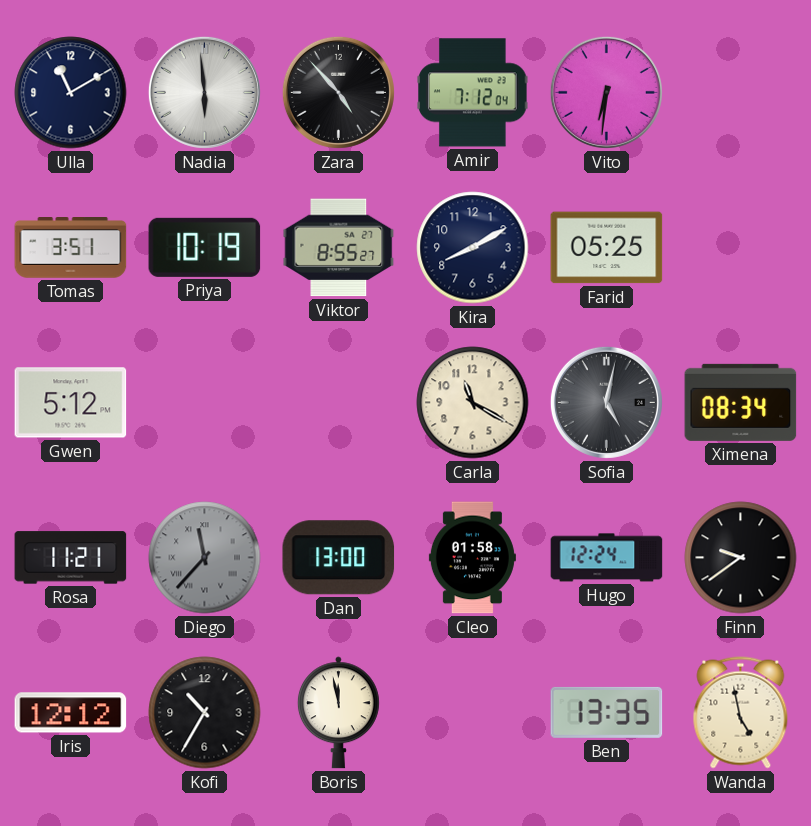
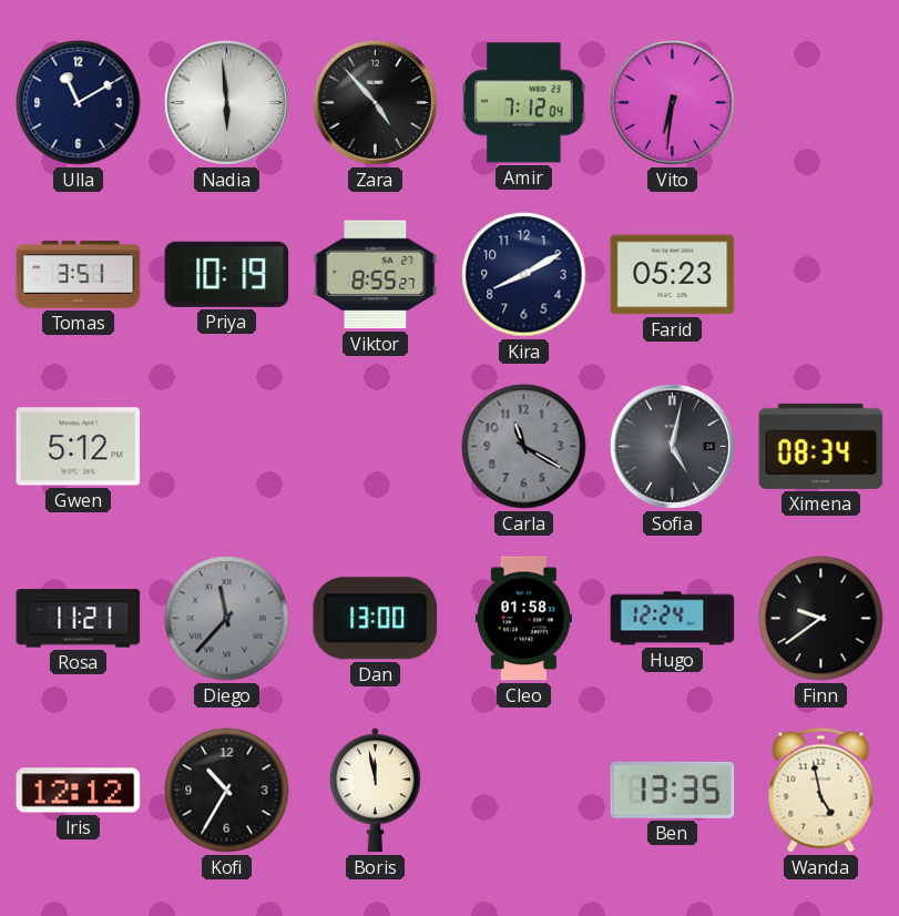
Farid: 05:25 -> 05:23
Carla dial: cream -> grey
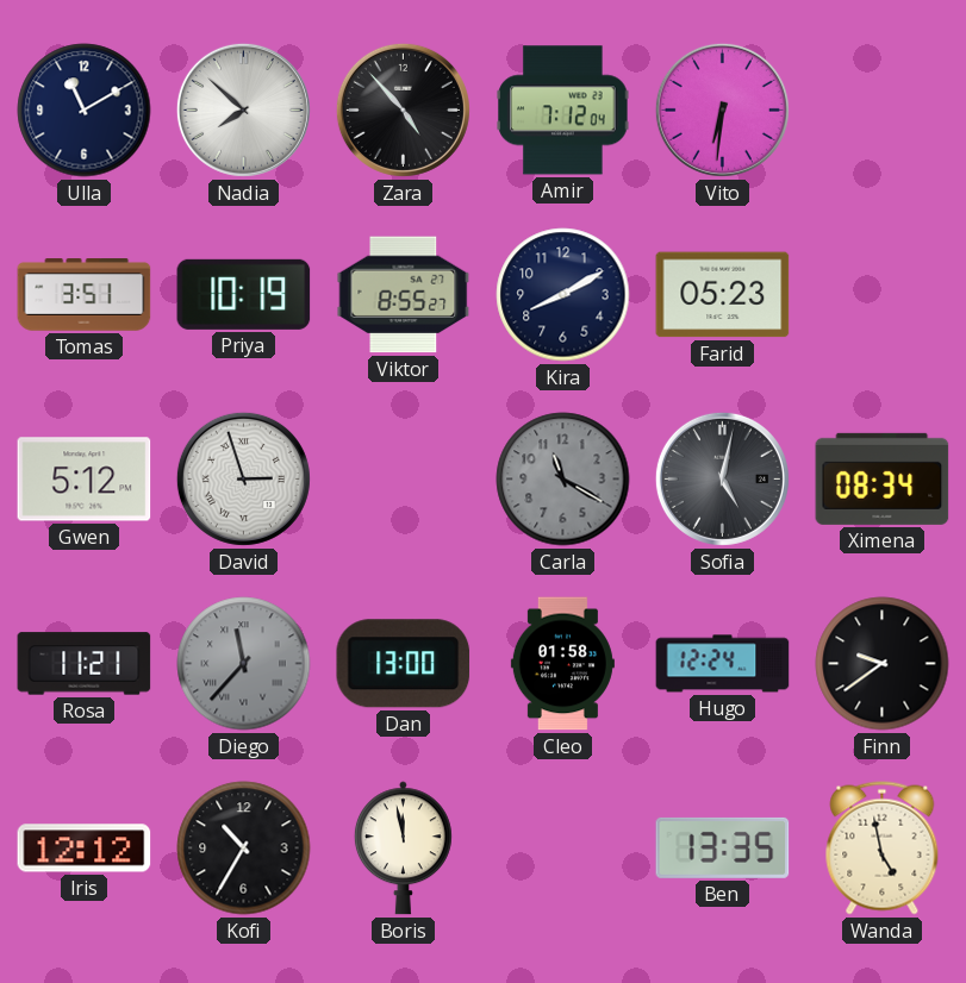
Nadia: 5:59 -> 7:52
David: none -> 2:57
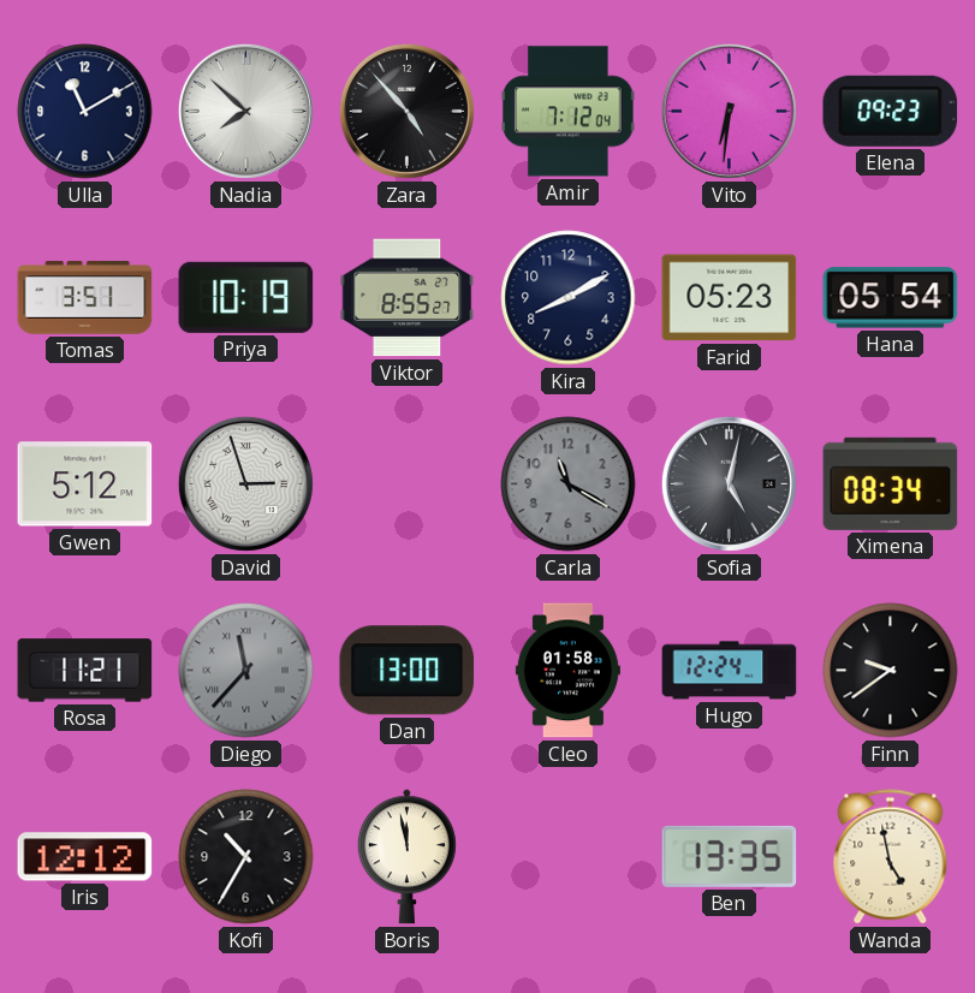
Elena: none -> 09:23
Hana: none -> 05:54
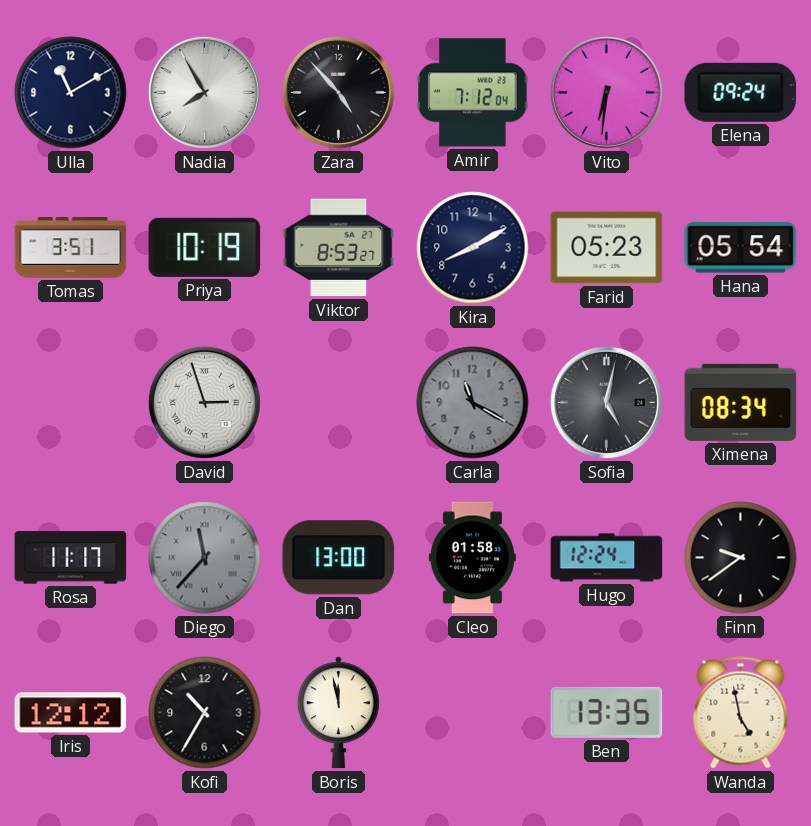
Nadia: 7:52 -> 7:55
Elena: 09:23 -> 09:24
Viktor: 8:55 -> 8:53
Gwen: 5:12 -> none
Rosa: 11:21 -> 11:17
